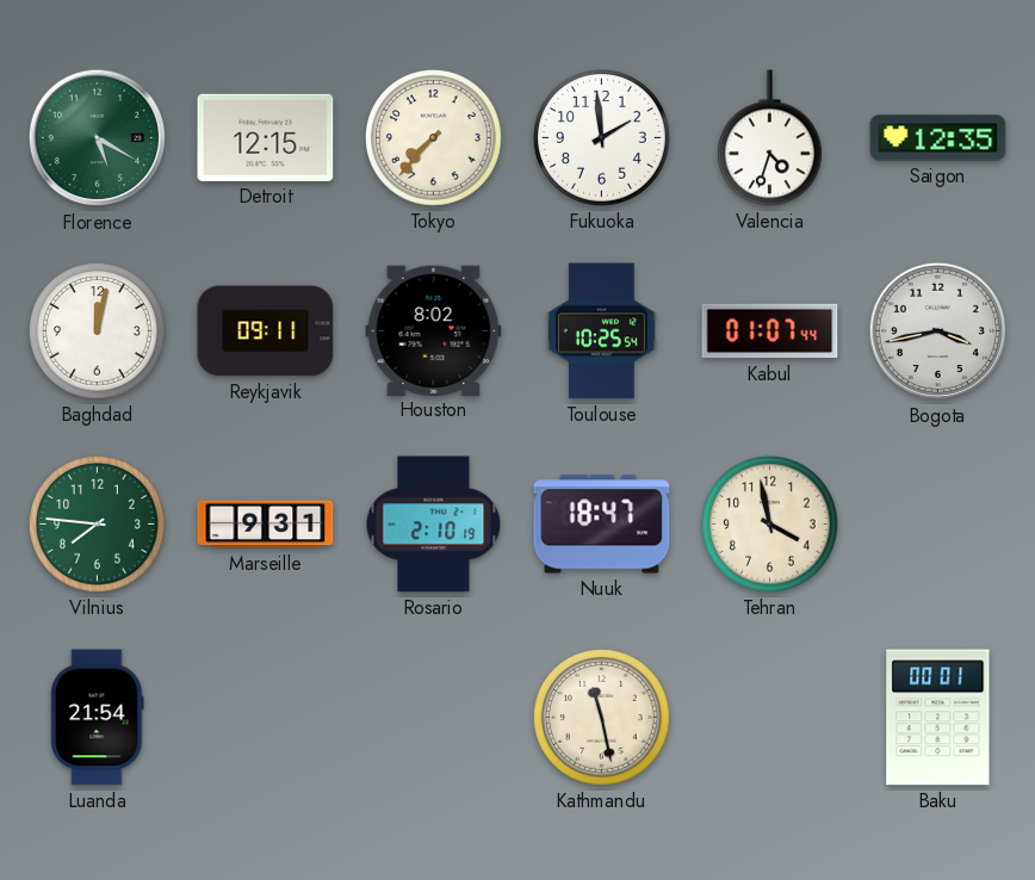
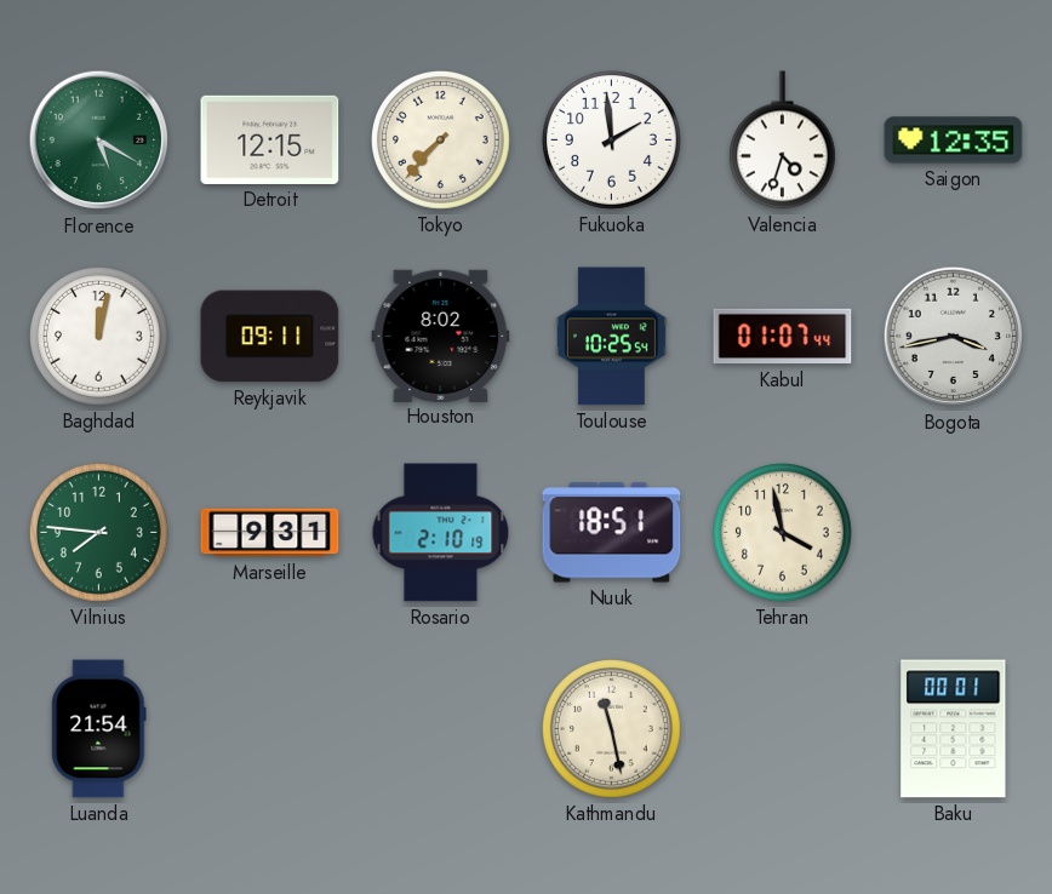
Nuuk: 18:47 -> 18:51
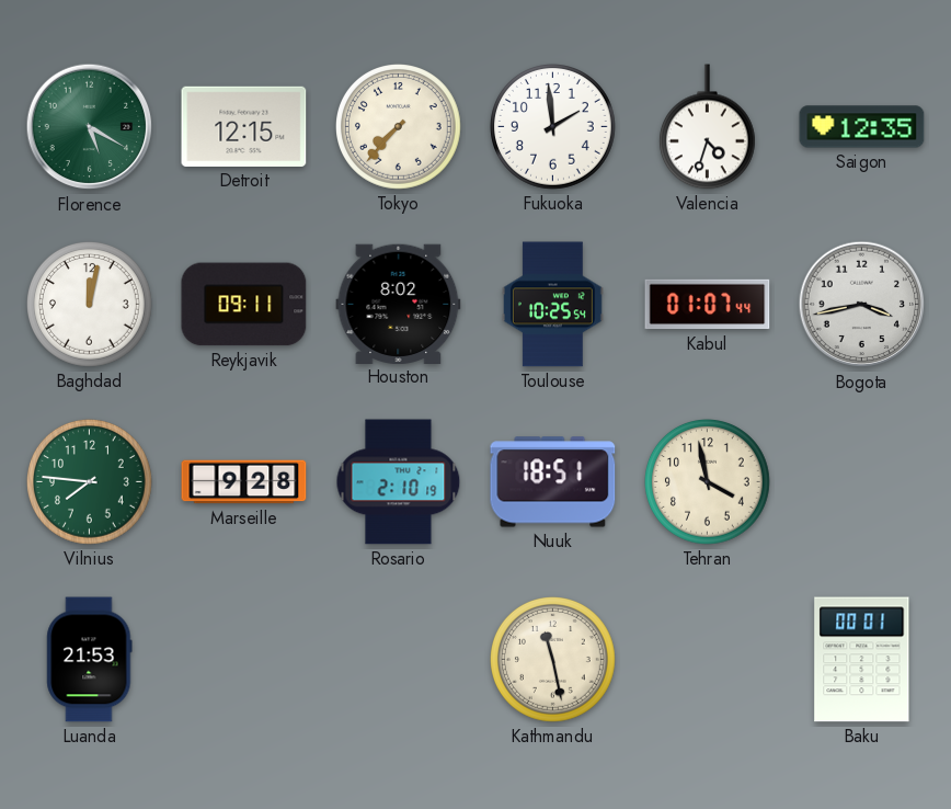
Marseille: 9:31 -> 9:28
Luanda: 21:54 -> 21:53
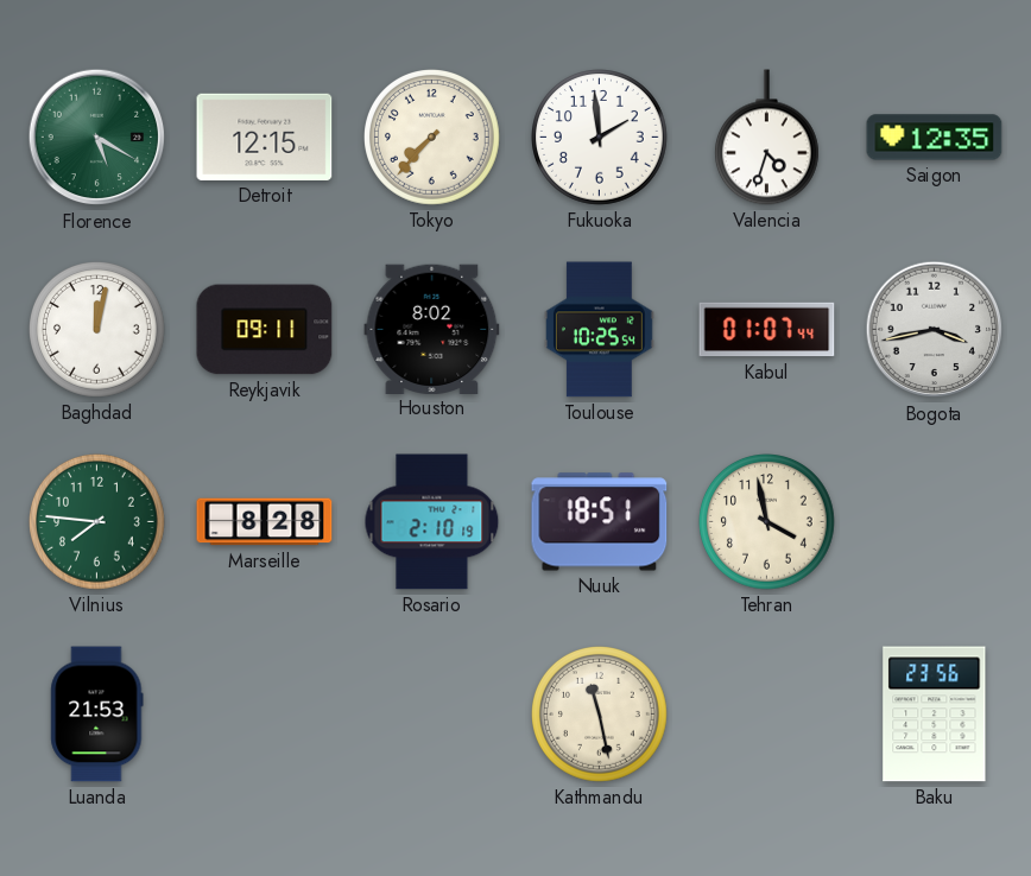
Marseille: 9:28 -> 8:28
Baku: 00:01 -> 23:56
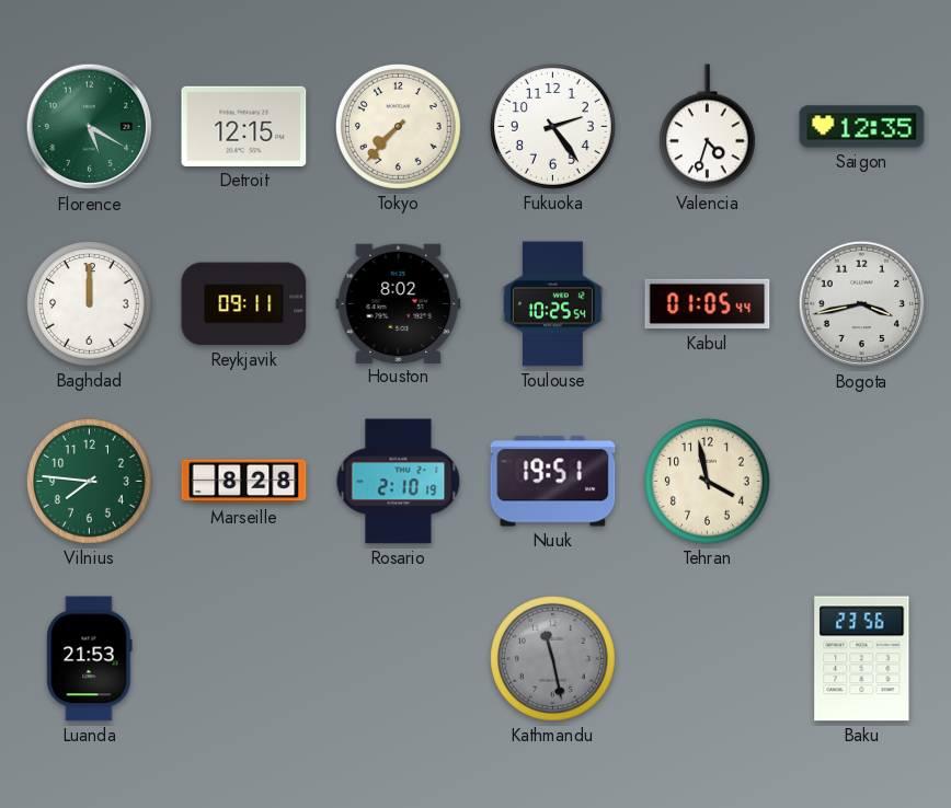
Fukuoka: 1:59 -> 2:24
Baghdad: 12:02 -> 12:00
Kabul: 01:07 -> 01:05
Nuuk: 18:51 -> 19:51
Kathmandu dial: cream -> grey
